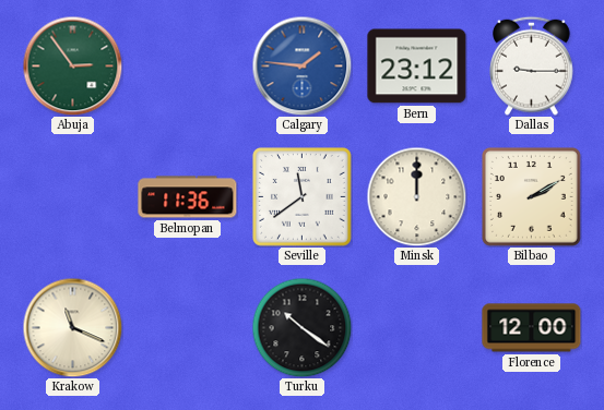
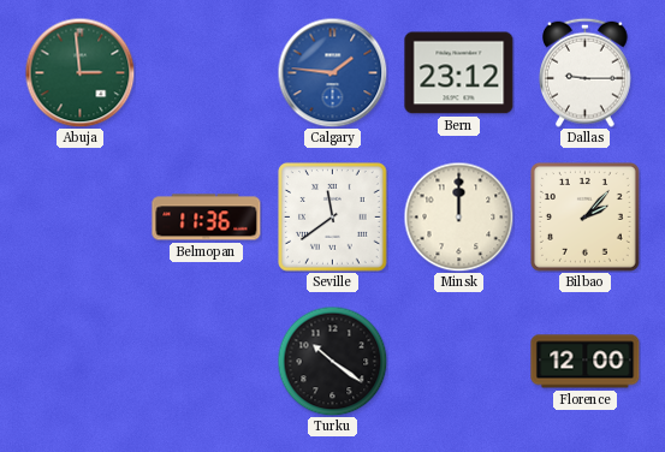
Abuja: 2:54 -> 2:59
Bilbao: 2:10 -> 2:07
Krakow: 11:19 -> none
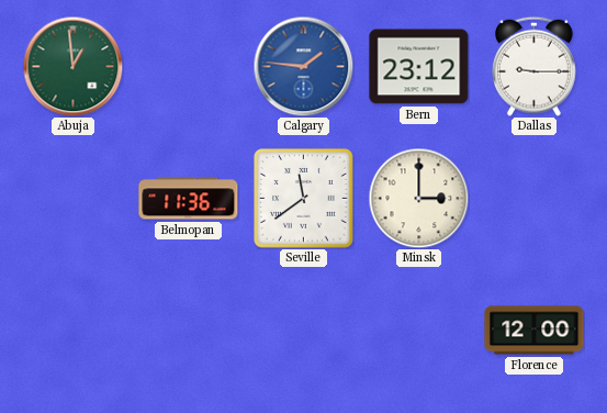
Abuja: 2:59 -> 12:59
Minsk: 12:00 -> 3:00
Bilbao: 2:07 -> none
Turku: 10:21 -> none
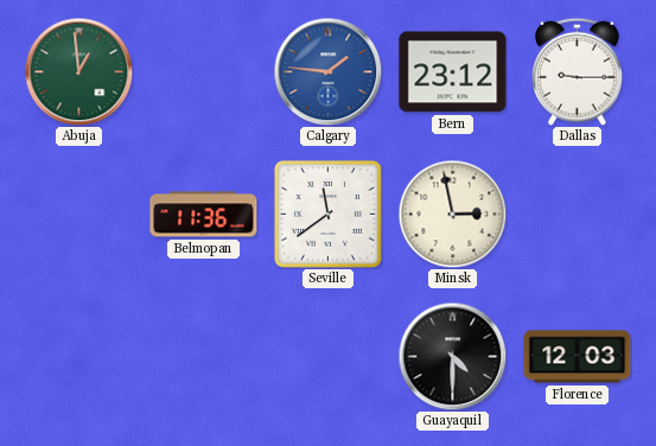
Minsk: 3:00 -> 2:58
Guayaquil: none -> 4:30
Florence: 12:00 -> 12:03
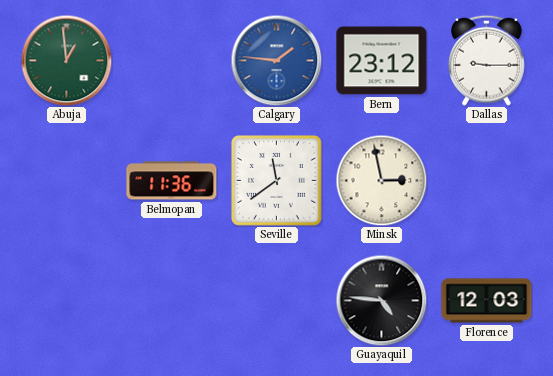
Guayaquil: 4:30 -> 4:46
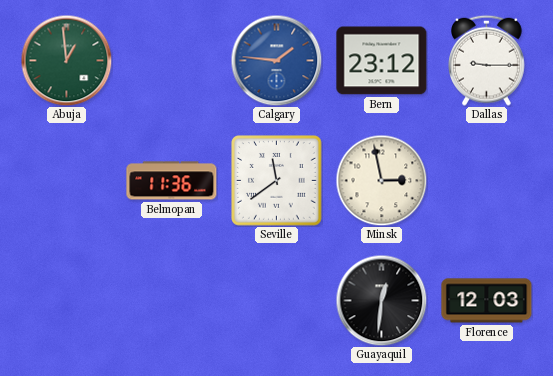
Guayaquil: 4:46 -> 12:31
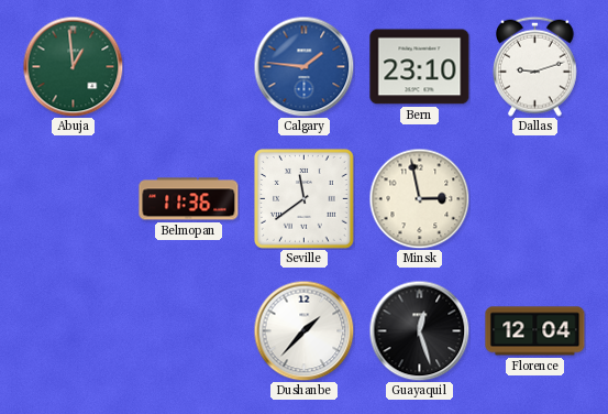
Bern: 23:12 -> 23:10
Dallas: 9:15 -> 9:12
Dushanbe: none -> 1:37
Guayaquil: 12:31 -> 12:27
Florence: 12:03 -> 12:04
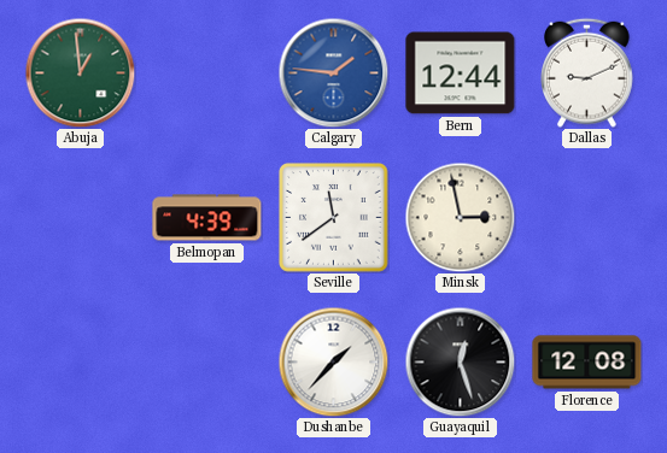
Bern: 23:10 -> 12:44
Dallas: 9:12 -> 9:11
Belmopan: 11:36 -> 4:39
Florence: 12:04 -> 12:08
